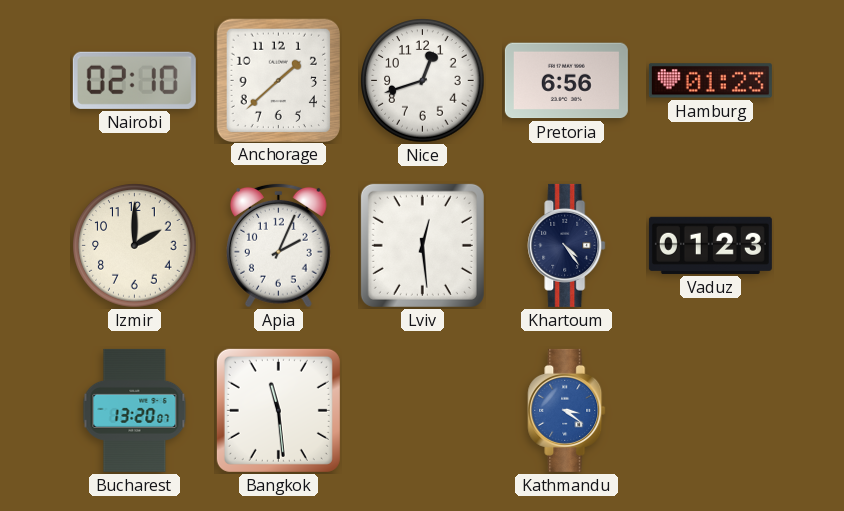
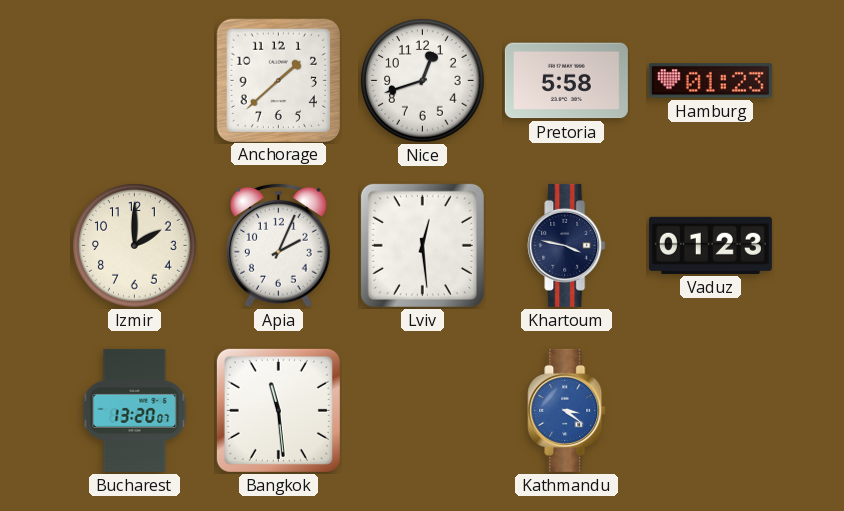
Nairobi: 02:10 -> none
Pretoria: 6:56 -> 5:58
Khartoum: 4:24 -> 3:47
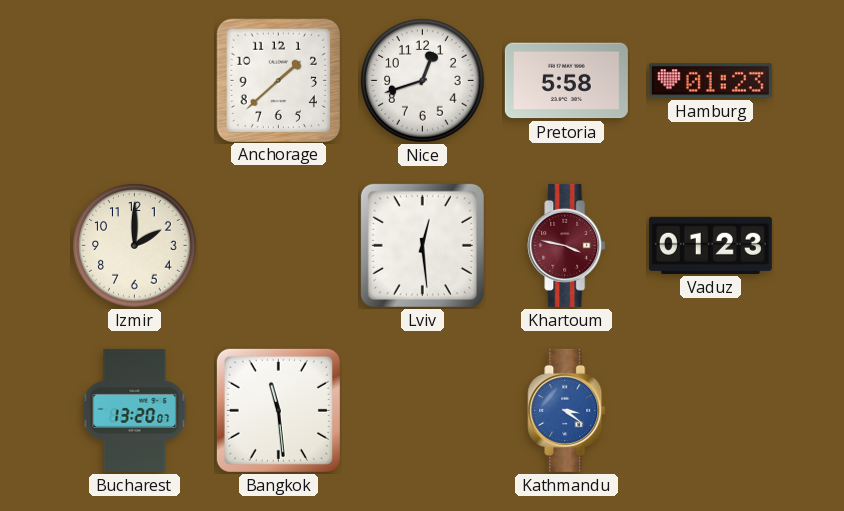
Apia: 2:04 -> none
Khartoum dial: navy -> burgundy
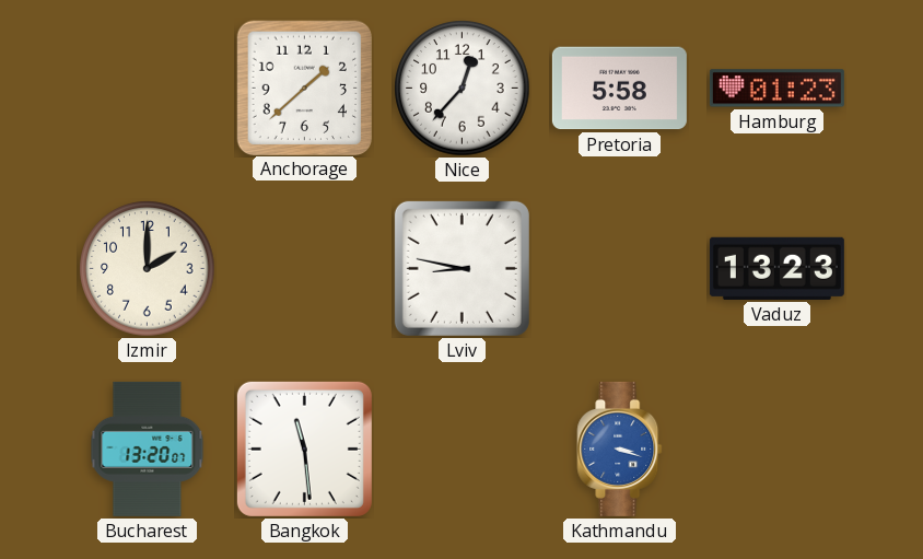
Nice: 12:42 -> 12:37
Lviv: 12:29 -> 8:47
Khartoum: 3:47 -> none
Vaduz: 01:23 -> 13:23
Kathmandu: 3:21 -> 3:18
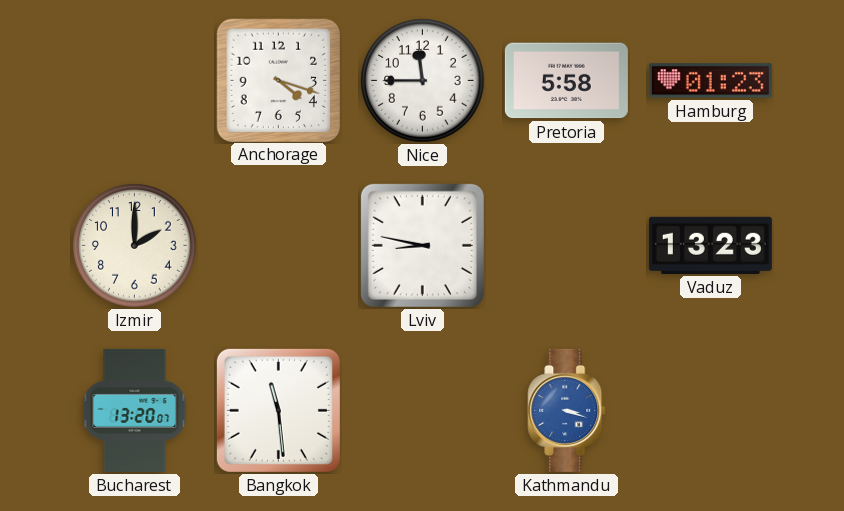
Anchorage: 1:38 -> 4:18
Nice: 12:37 -> 11:45
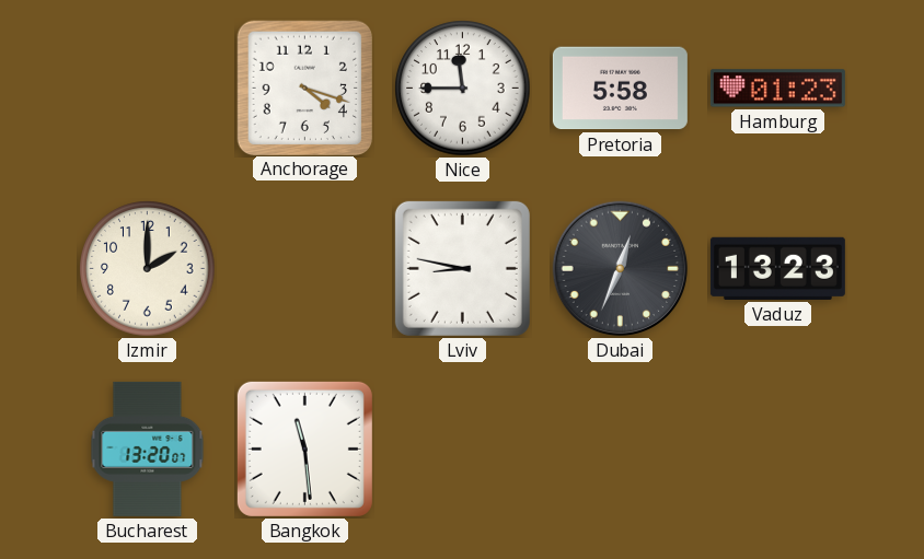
Dubai: none -> 12:34
Kathmandu: 3:18 -> none
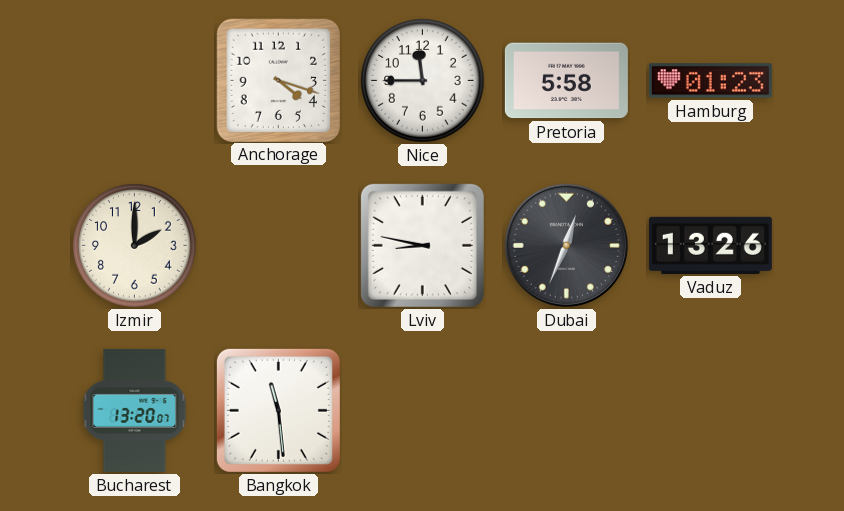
Vaduz: 13:23 -> 13:26
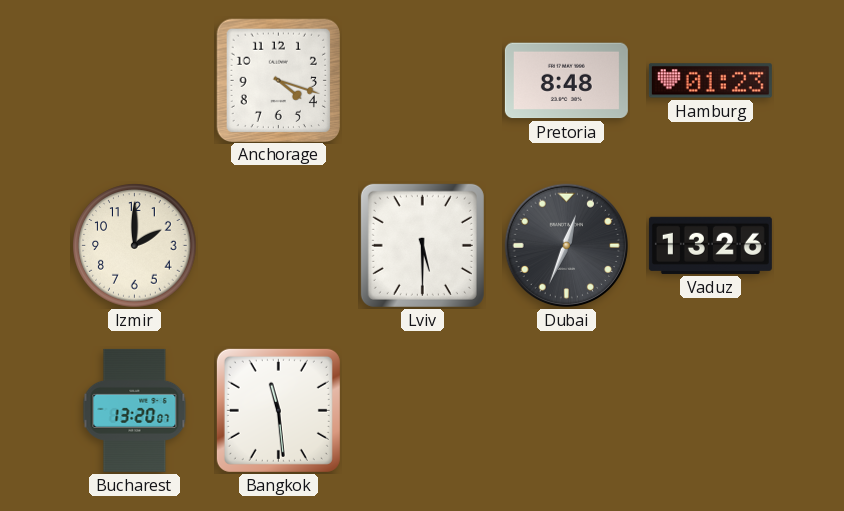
Nice: 11:45 -> none
Pretoria: 5:58 -> 8:48
Lviv: 8:47 -> 5:30
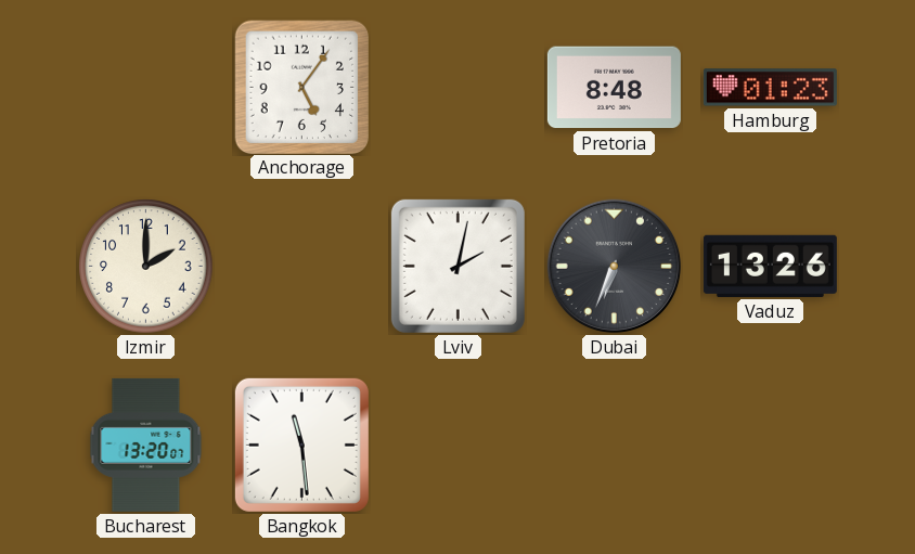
Anchorage: 4:18 -> 5:06
Lviv: 5:30 -> 2:02
Dubai: 12:34 -> 6:34
